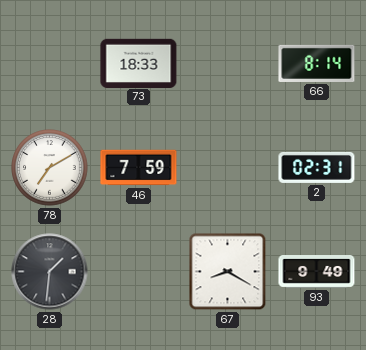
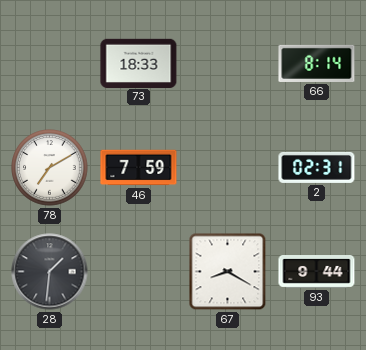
93: 9:49 -> 9:44
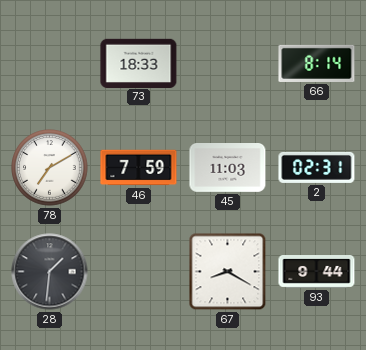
45: none -> 11:03
